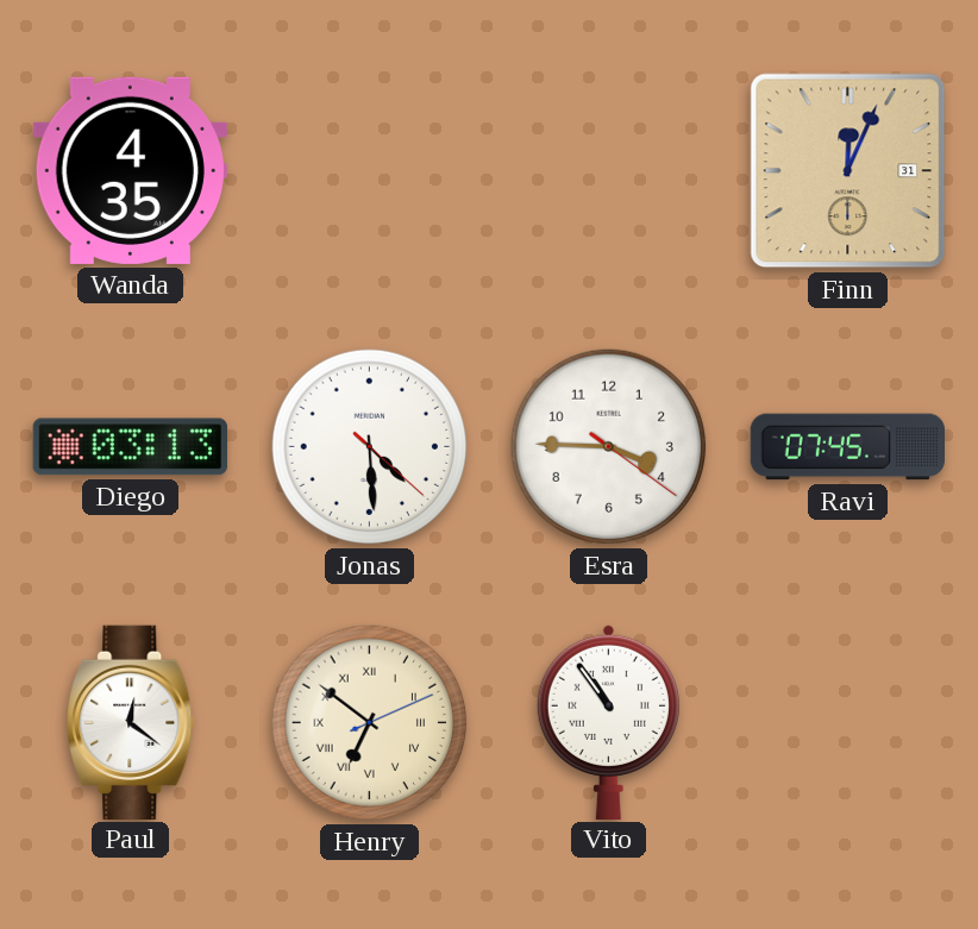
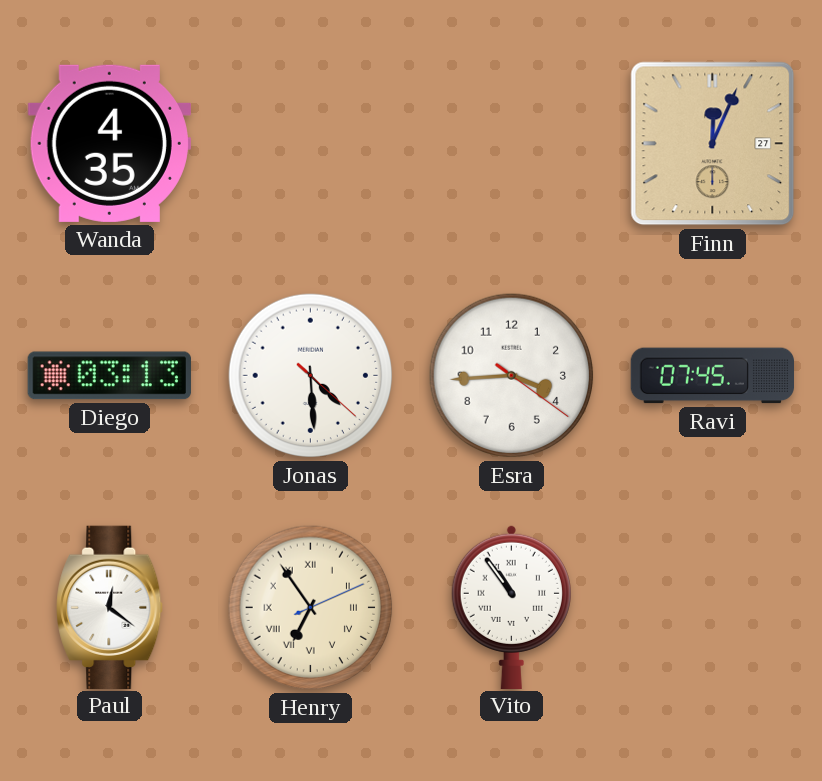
Finn date: 31 -> 27
Esra: 3:45 -> 3:44
Henry: 6:51 -> 6:54
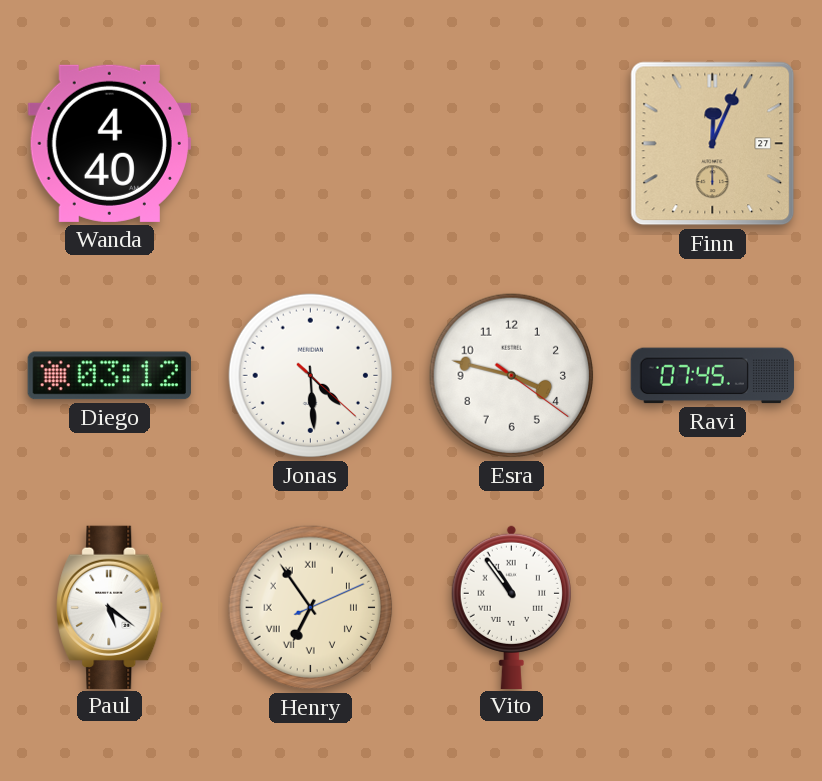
Wanda: 4:35 -> 4:40
Diego: 03:13 -> 03:12
Esra: 3:44 -> 3:47
Paul: 12:21 -> 5:21
